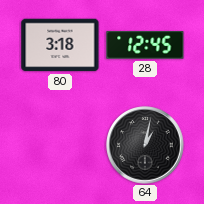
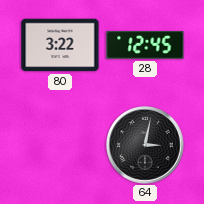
80: 3:18 -> 3:22
64: 1:02 -> 3:02
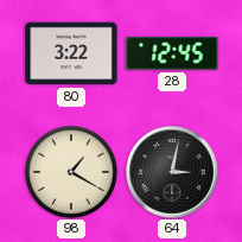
98: none -> 1:20
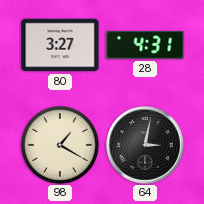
80: 3:22 -> 3:27
28: 12:45 -> 4:31
